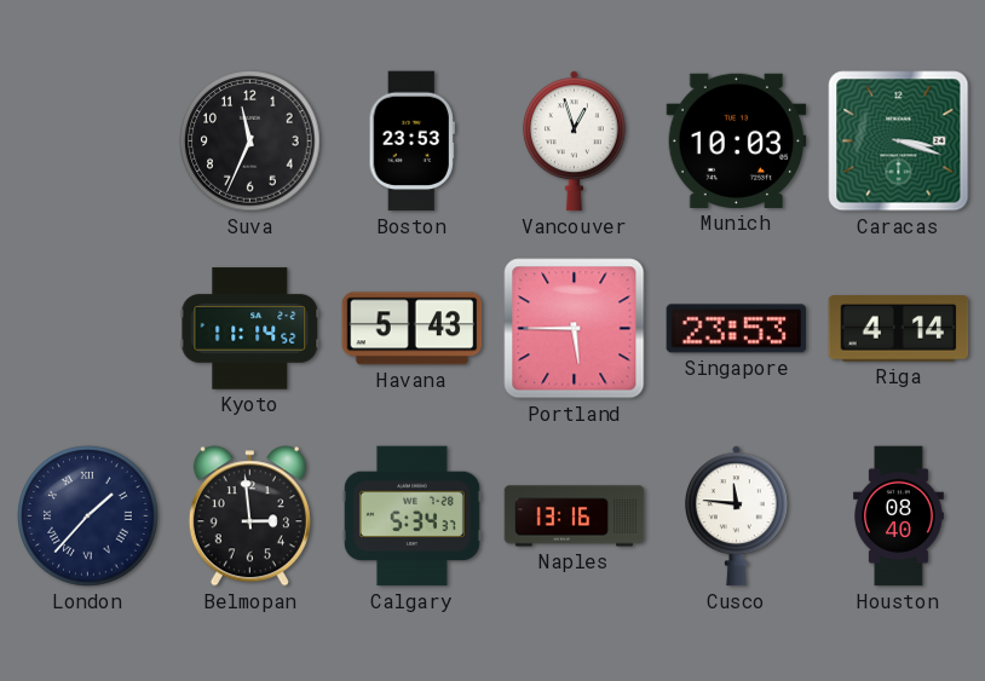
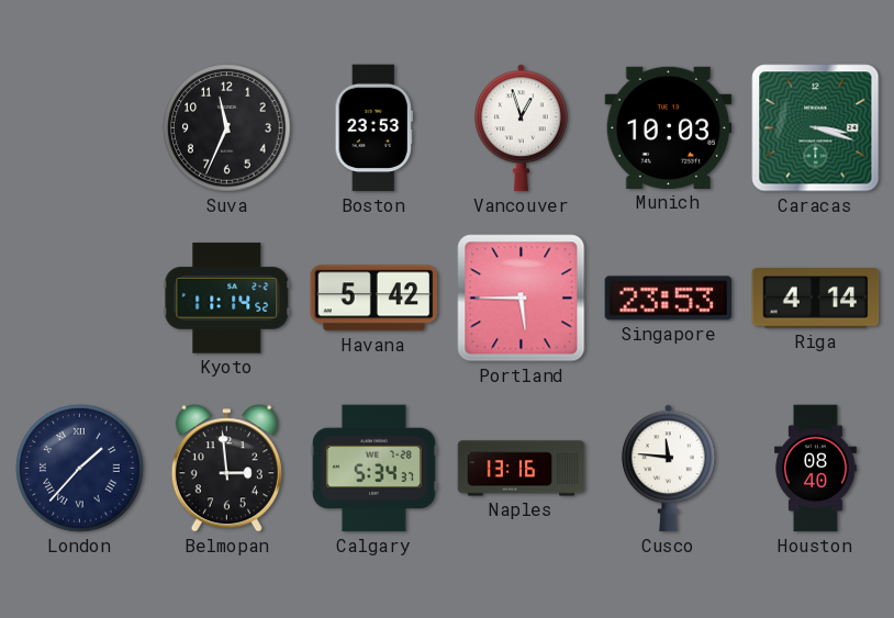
Havana: 5:43 -> 5:42
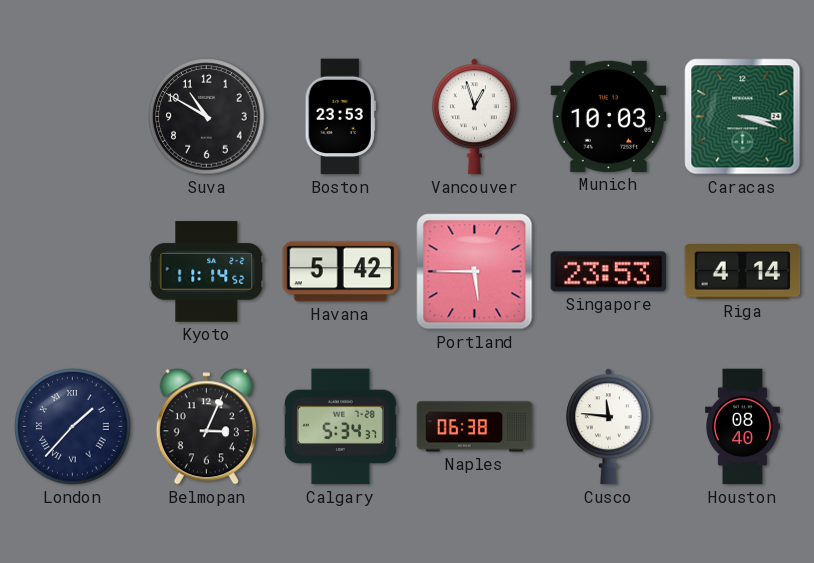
Suva: 11:34 -> 10:50
Belmopan: 2:59 -> 3:04
Naples: 13:16 -> 06:38
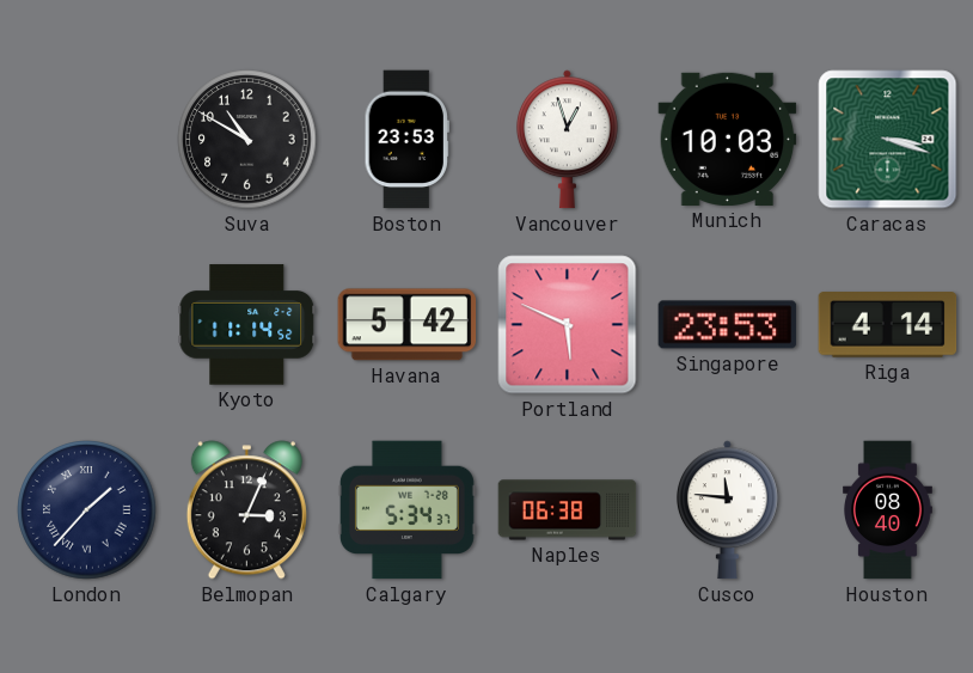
Portland: 5:45 -> 5:49
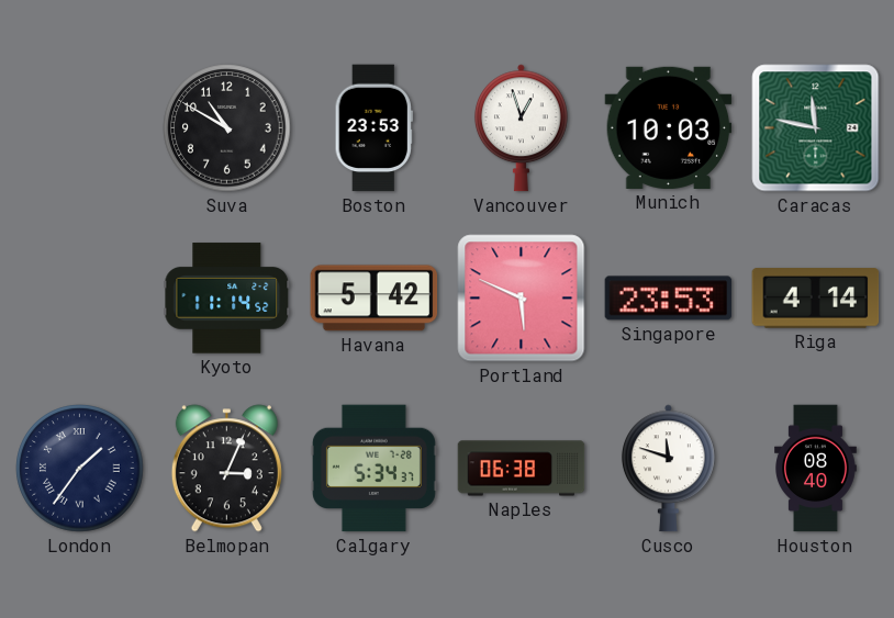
Caracas: 3:18 -> 11:47
London: 1:37 -> 1:36
Cusco: 11:46 -> 11:48
